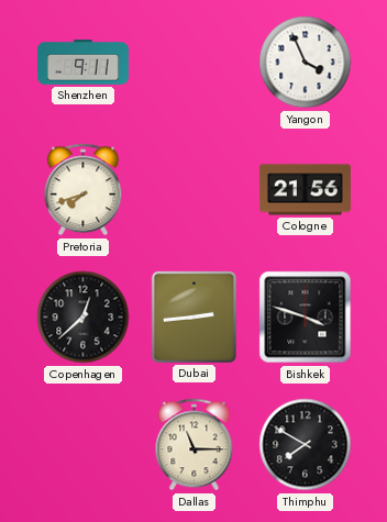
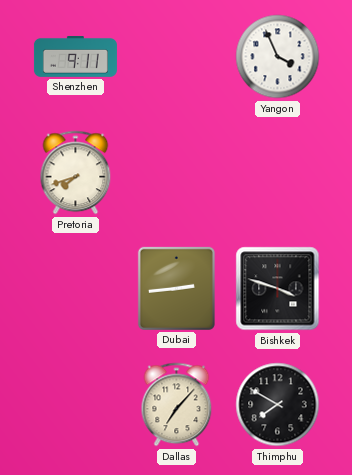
Cologne: 21:56 -> none
Copenhagen: 12:38 -> none
Dallas: 11:15 -> 7:07
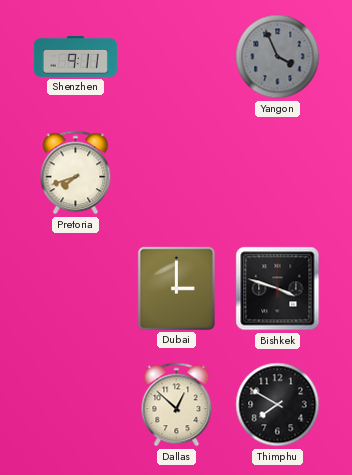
Yangon dial: white -> grey
Dubai: 2:44 -> 3:00
Dallas: 7:07 -> 12:52
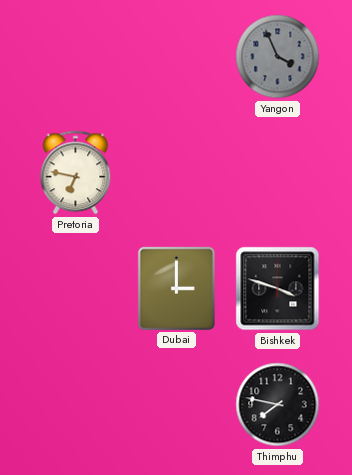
Shenzhen: 9:11 -> none
Pretoria: 7:42 -> 6:47
Dallas: 12:52 -> none
Thimphu: 7:50 -> 7:47
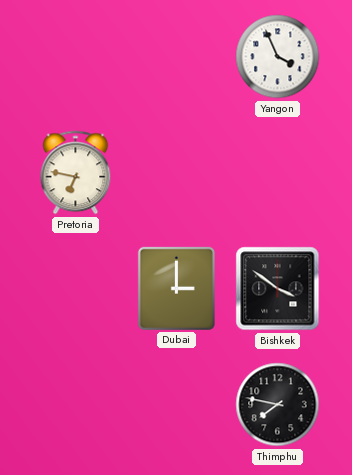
Yangon dial: grey -> white
Bishkek: 3:48 -> 3:51
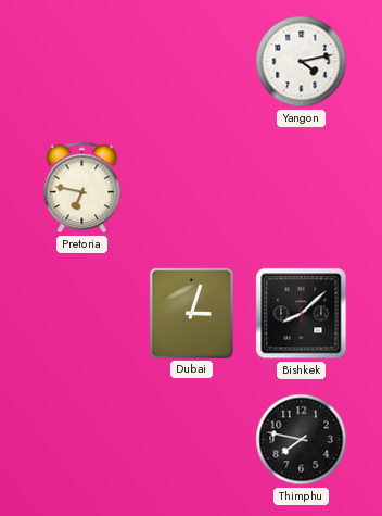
Yangon: 3:56 -> 4:13
Dubai: 3:00 -> 3:03
Bishkek: 3:51 -> 8:08
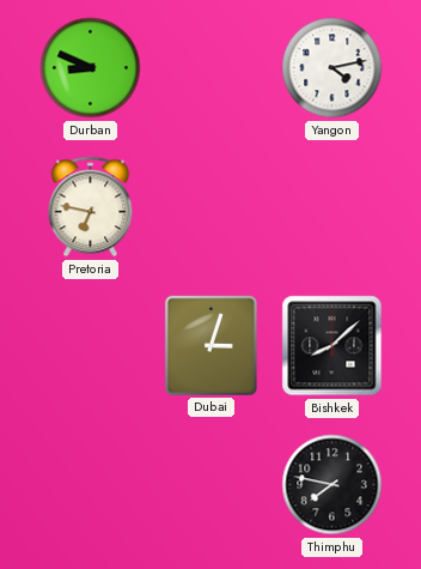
Durban: none -> 8:49
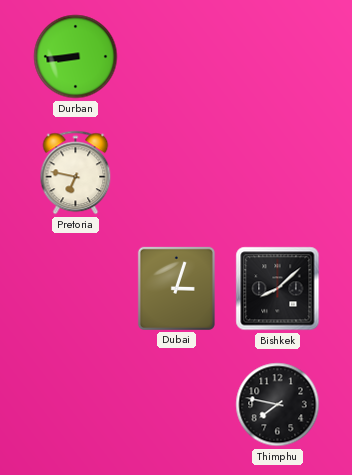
Durban: 8:49 -> 8:44
Yangon: 4:13 -> none
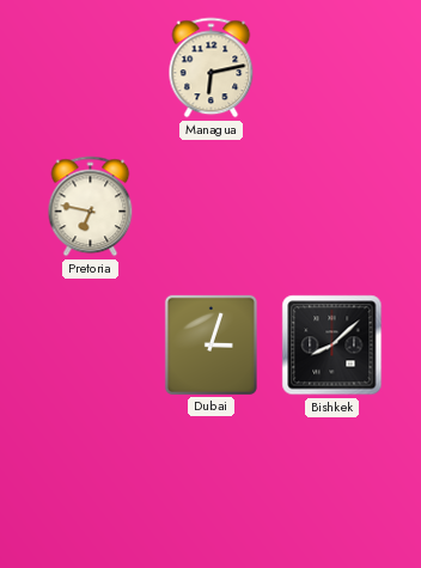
Durban: 8:44 -> none
Managua: none -> 6:13
Thimphu: 7:47 -> none
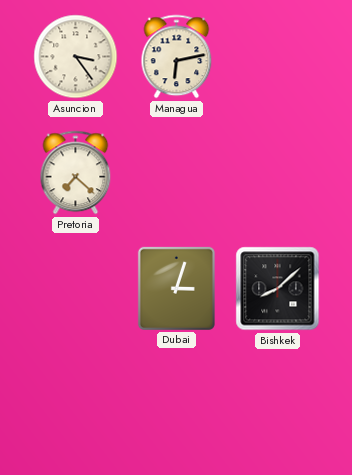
Asuncion: none -> 3:24
Pretoria: 6:47 -> 7:22
